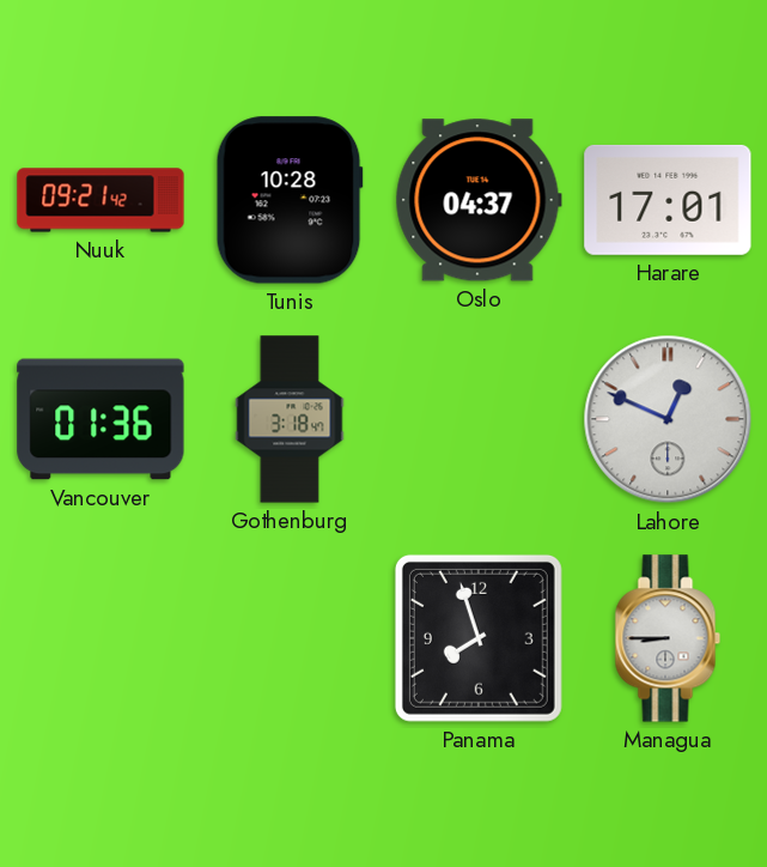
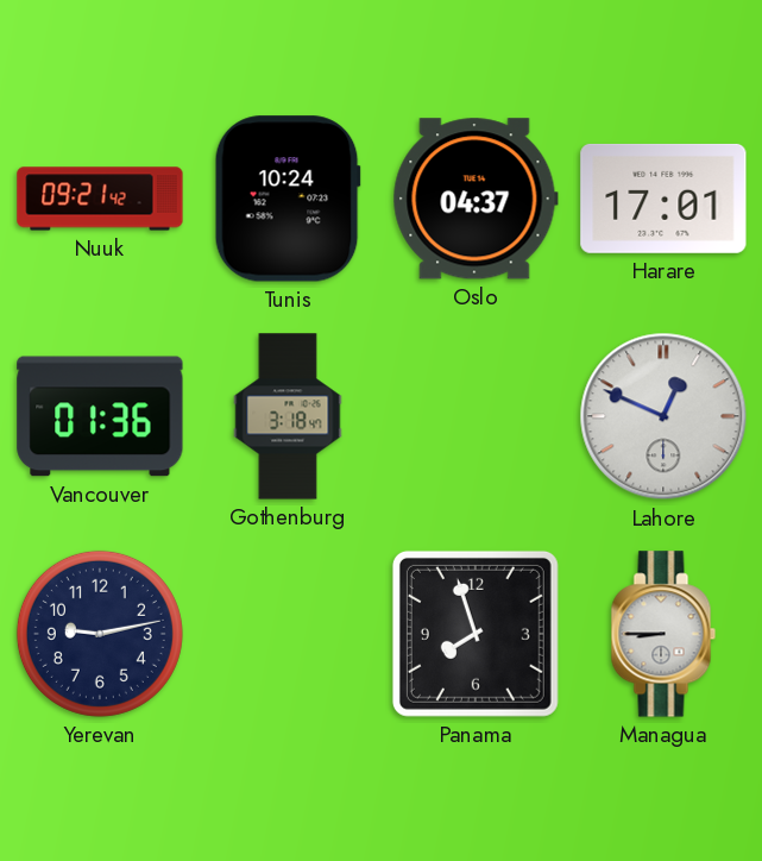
Tunis: 10:28 -> 10:24
Yerevan: none -> 9:13
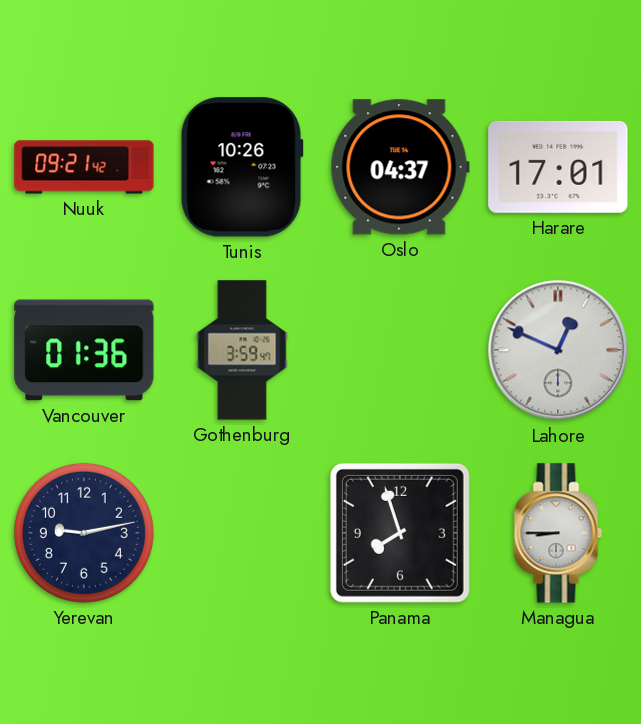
Tunis: 10:24 -> 10:26
Gothenburg: 3:18 -> 3:59
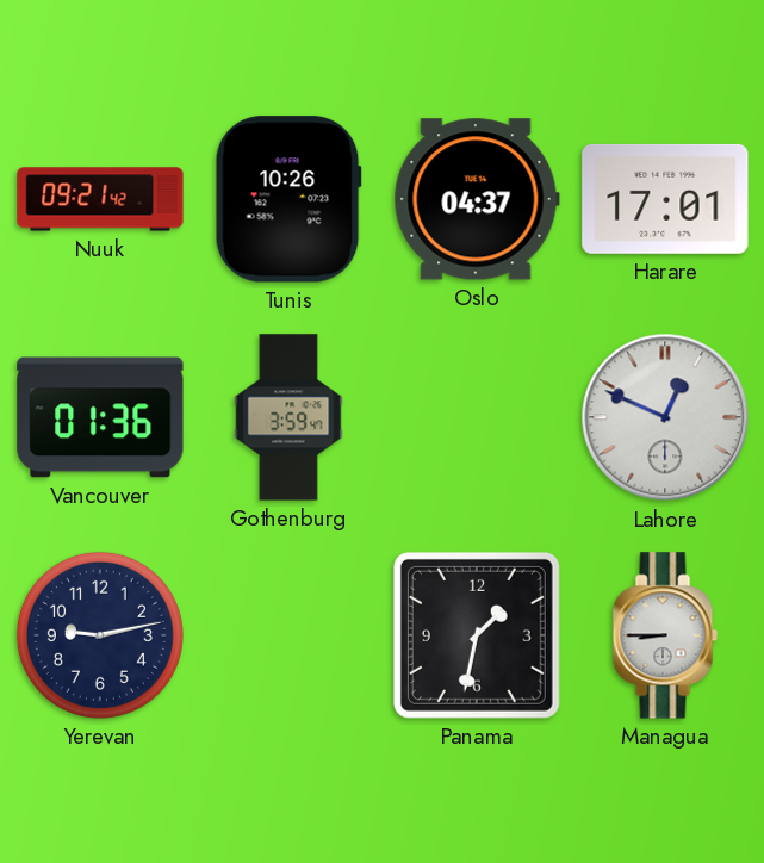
Panama: 7:57 -> 1:32
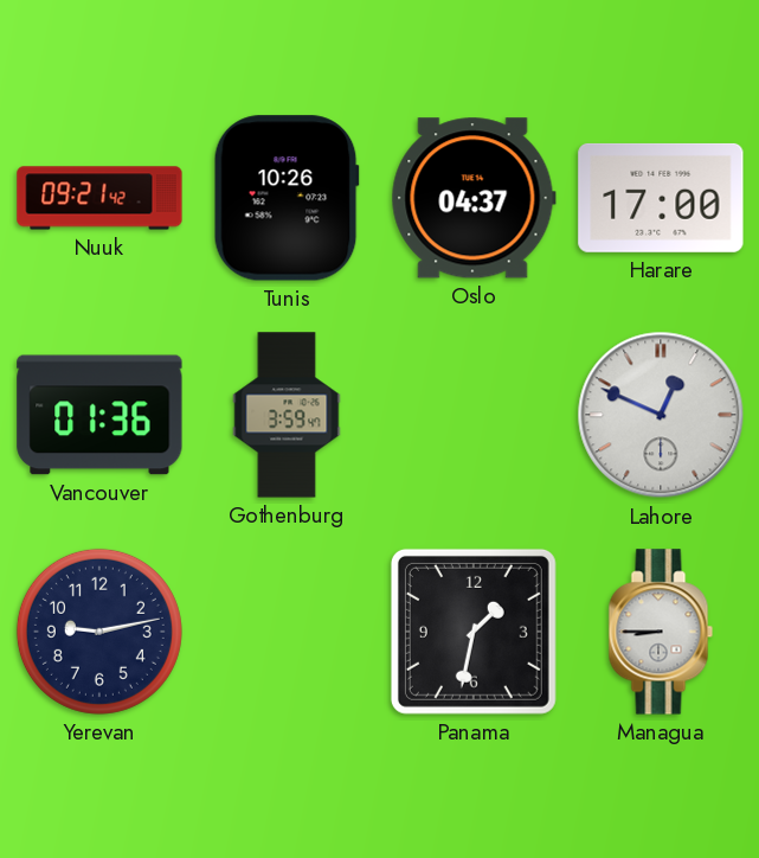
Harare: 17:01 -> 17:00
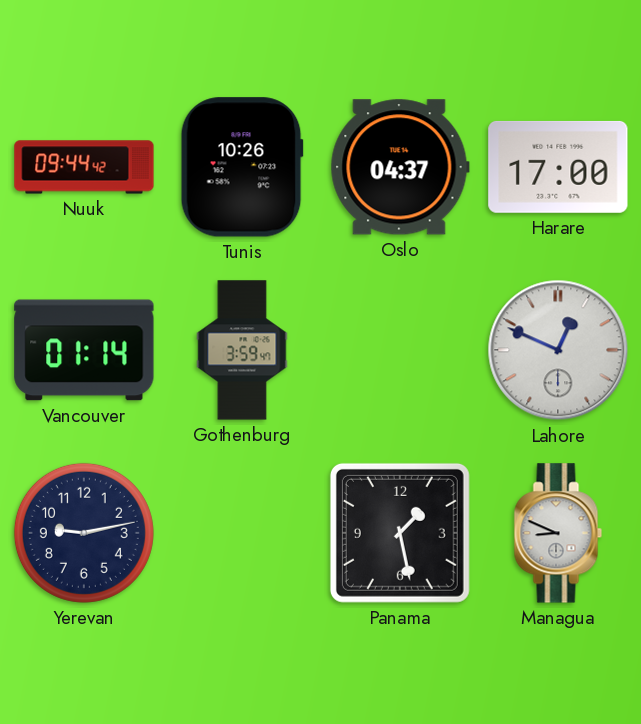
Nuuk: 09:21 -> 09:44
Vancouver: 01:36 -> 01:14
Panama: 1:32 -> 1:28
Managua: 8:45 -> 8:49
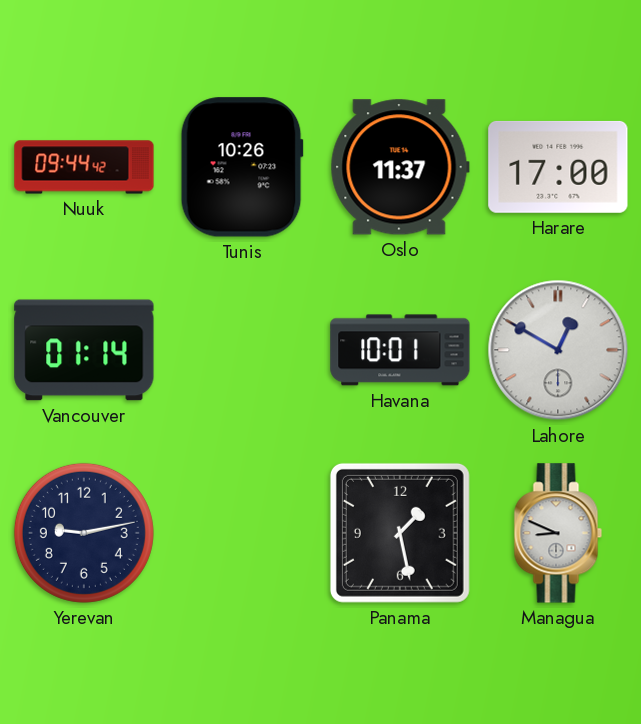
Oslo: 04:37 -> 11:37
Gothenburg: 3:59 -> none
Havana: none -> 10:01
Lahore: 12:49 -> 12:50
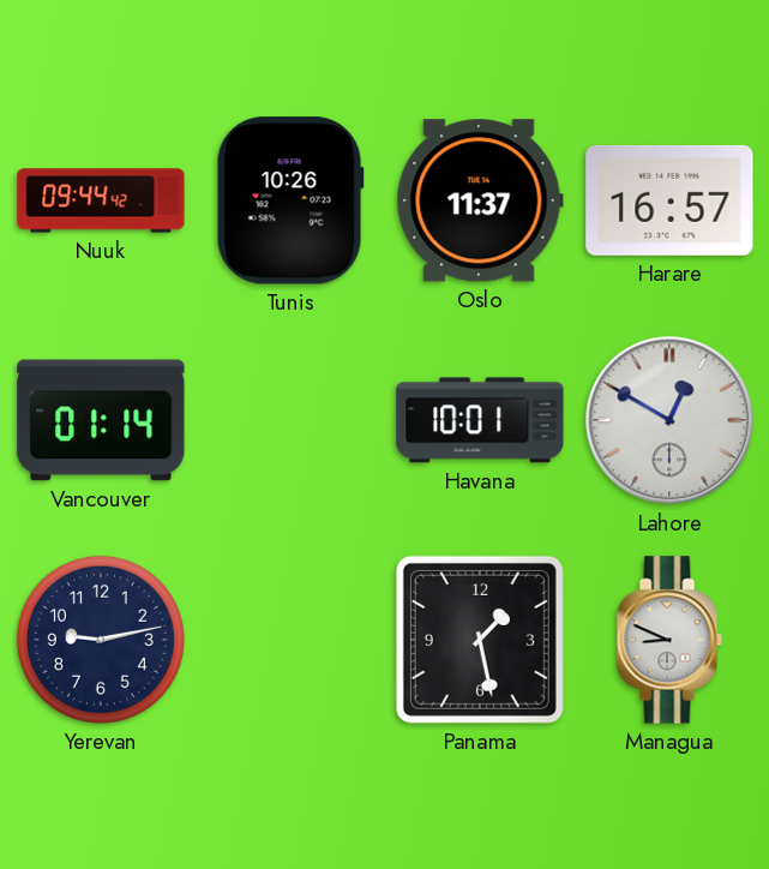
Harare: 17:00 -> 16:57
